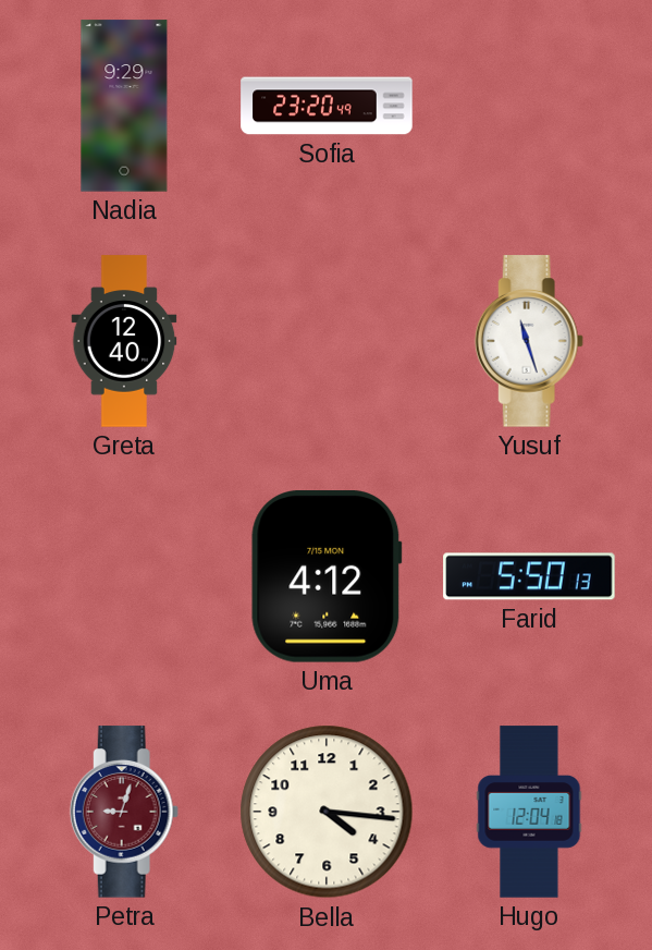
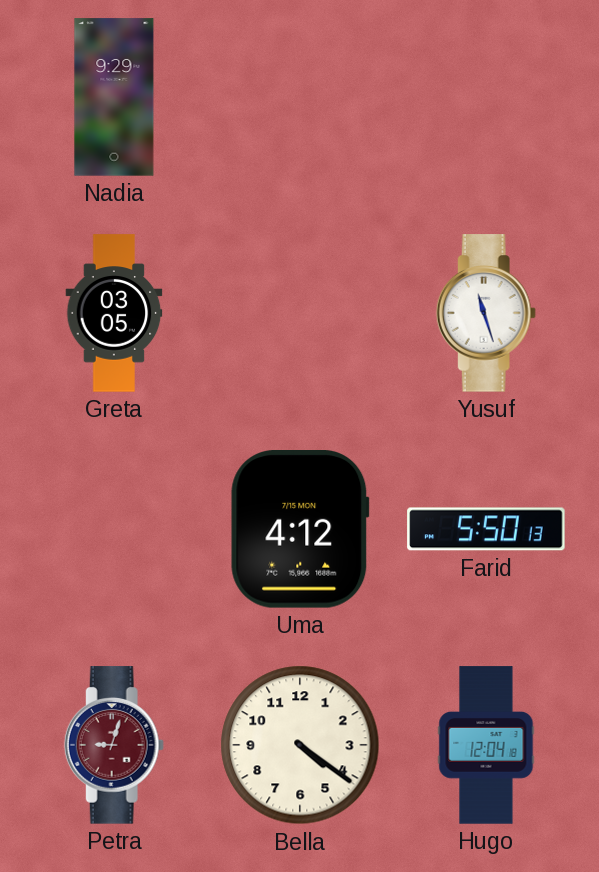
Sofia: 23:20 -> none
Greta: 12:40 -> 03:05
Bella: 4:16 -> 4:21
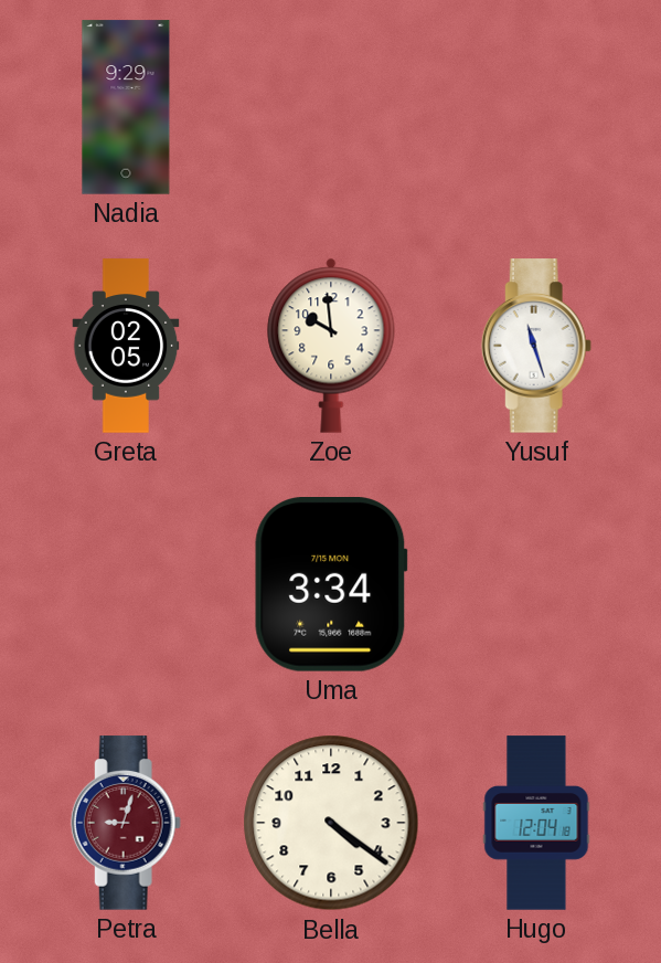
Greta: 03:05 -> 02:05
Zoe: none -> 9:59
Uma: 4:12 -> 3:34
Farid: 5:50 -> none
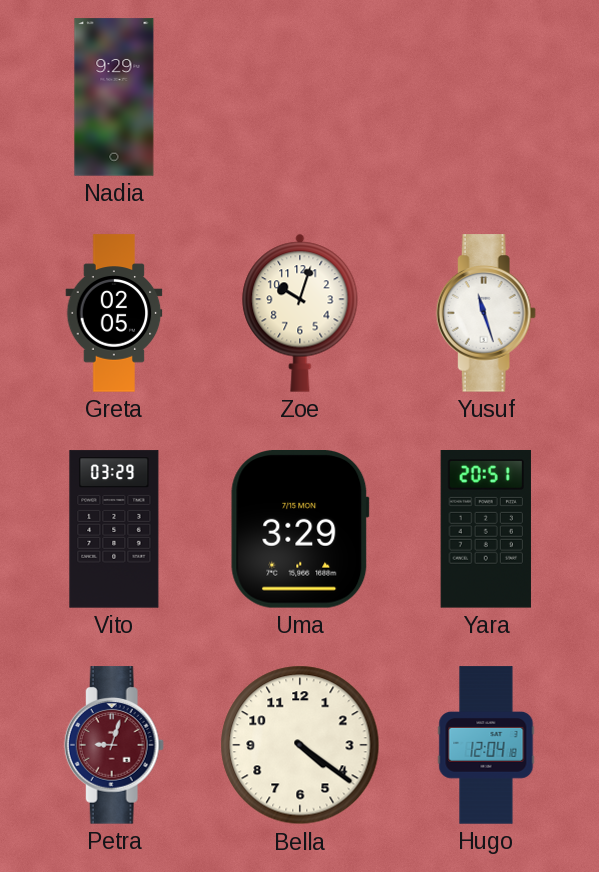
Zoe: 9:59 -> 10:03
Vito: none -> 03:29
Uma: 3:34 -> 3:29
Yara: none -> 20:51
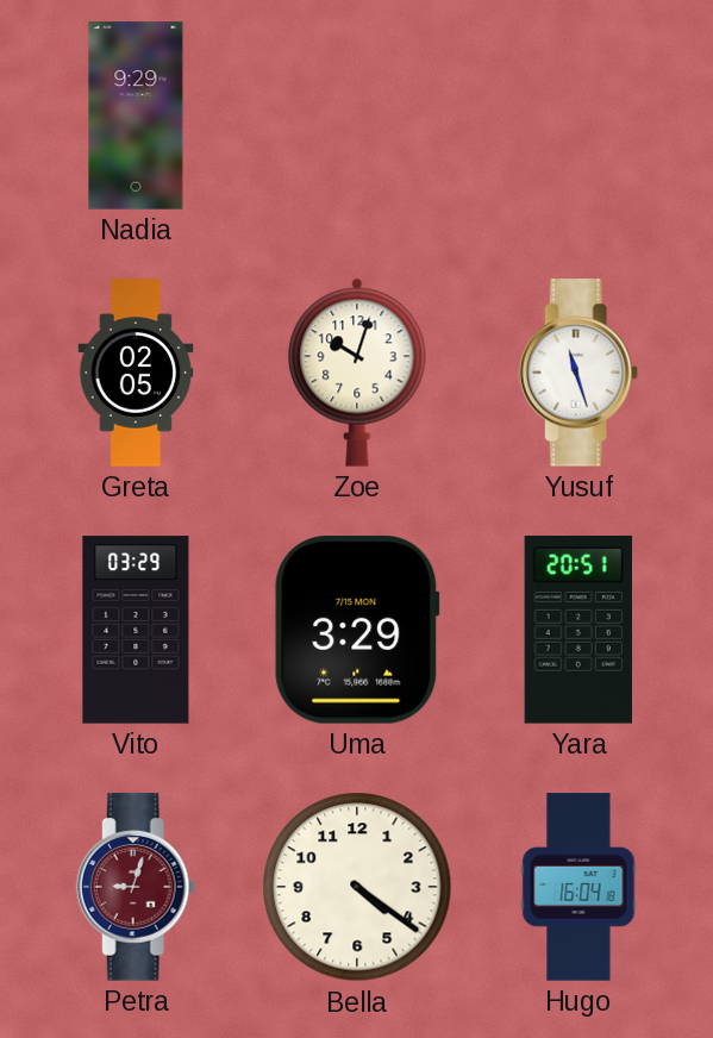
Hugo: 12:04 -> 16:04
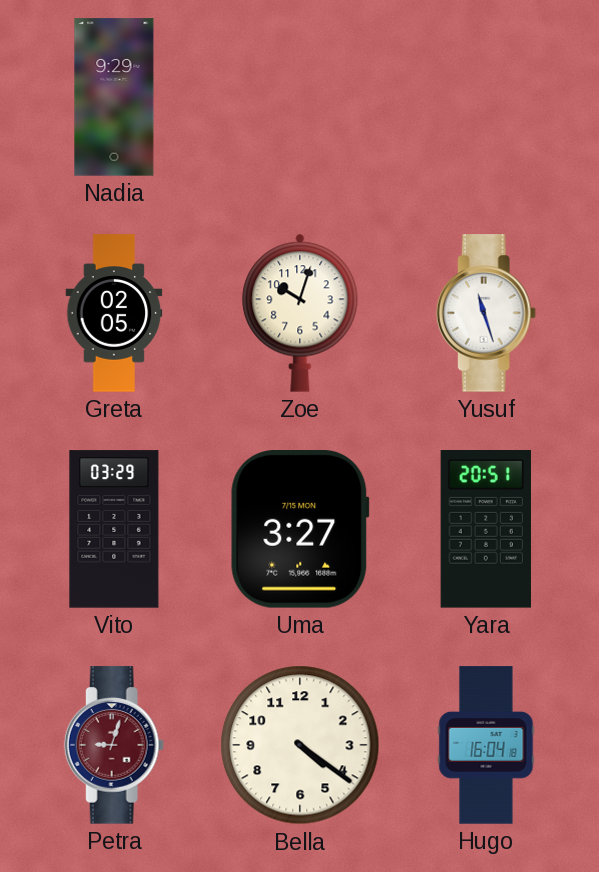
Uma: 3:29 -> 3:27
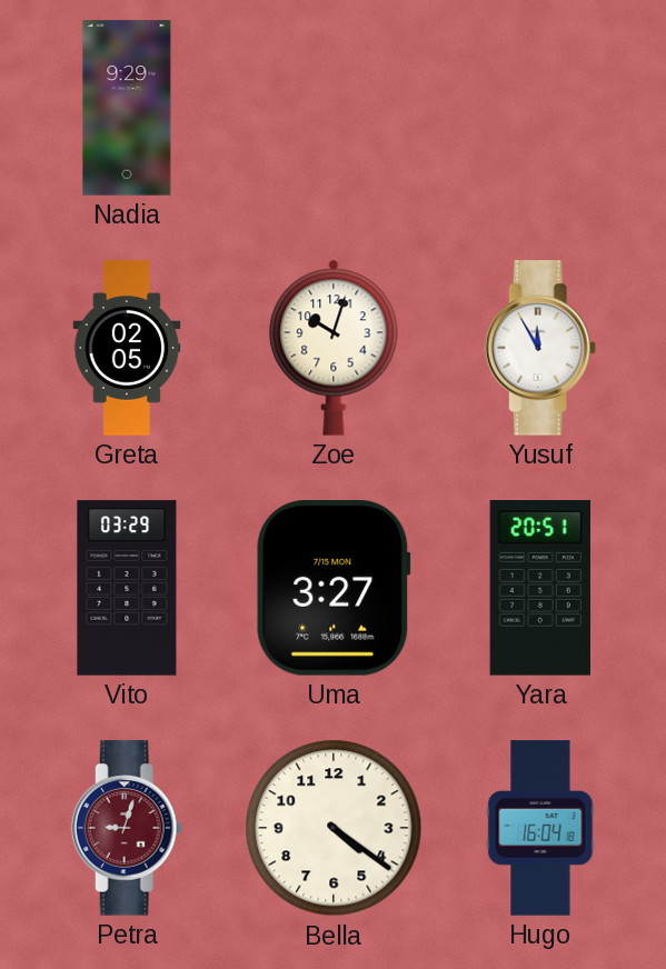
Yusuf: 11:27 -> 11:55
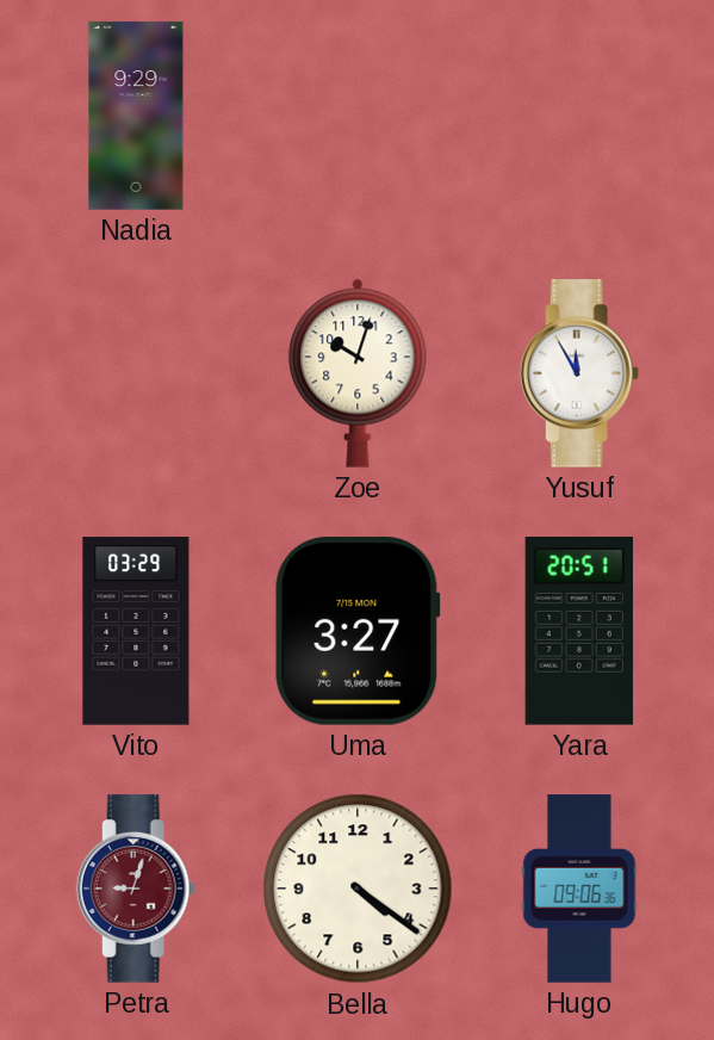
Greta: 02:05 -> none
Hugo: 16:04 -> 09:06
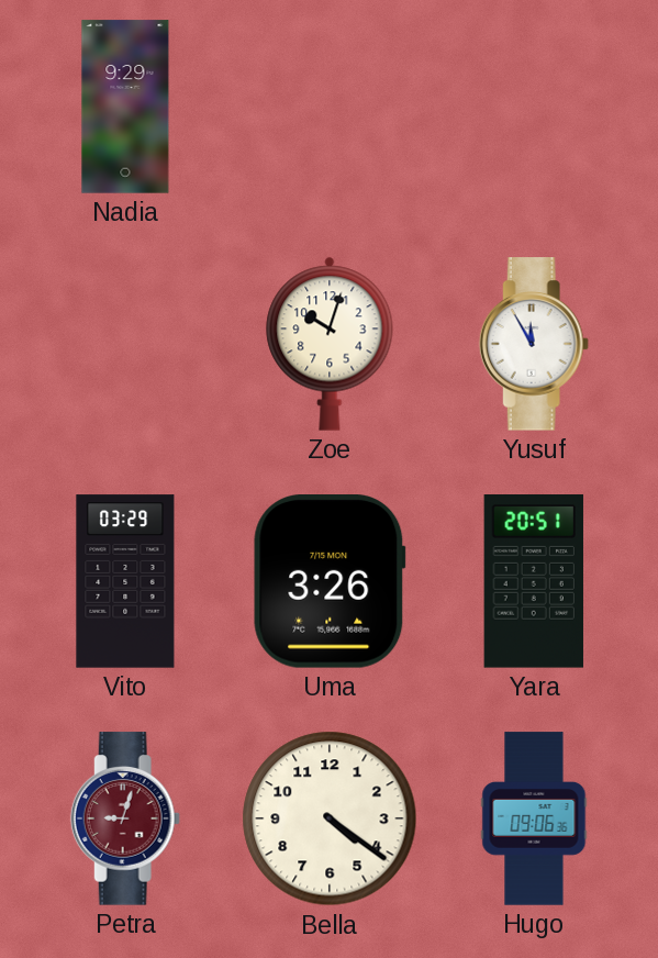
Uma: 3:27 -> 3:26
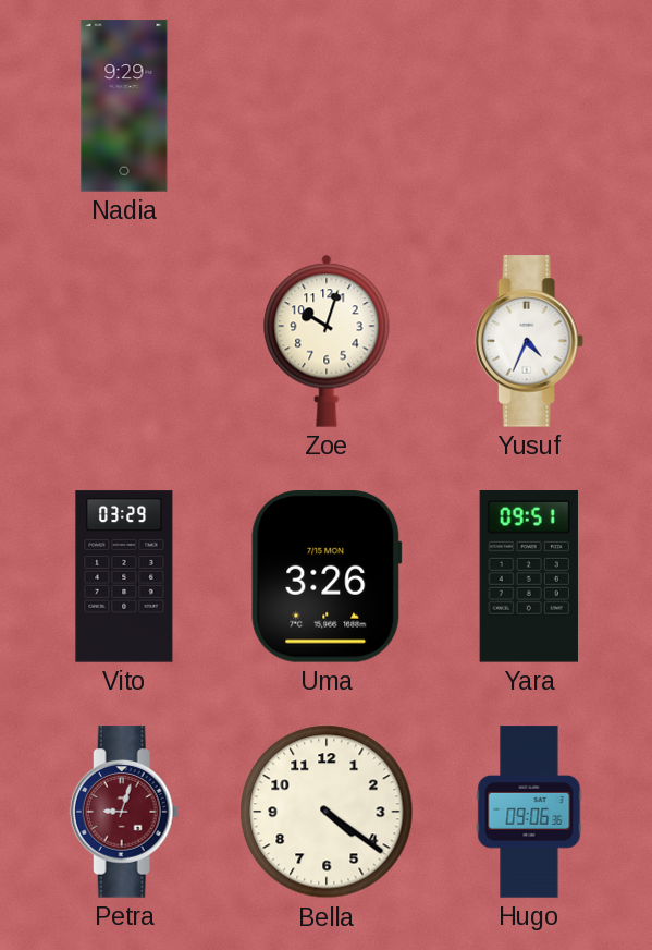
Yusuf: 11:55 -> 4:34
Yara: 20:51 -> 09:51
